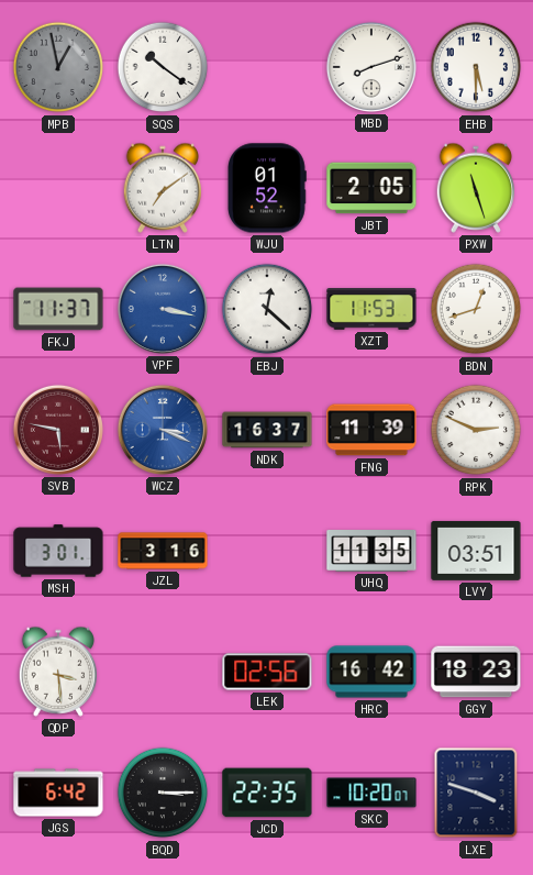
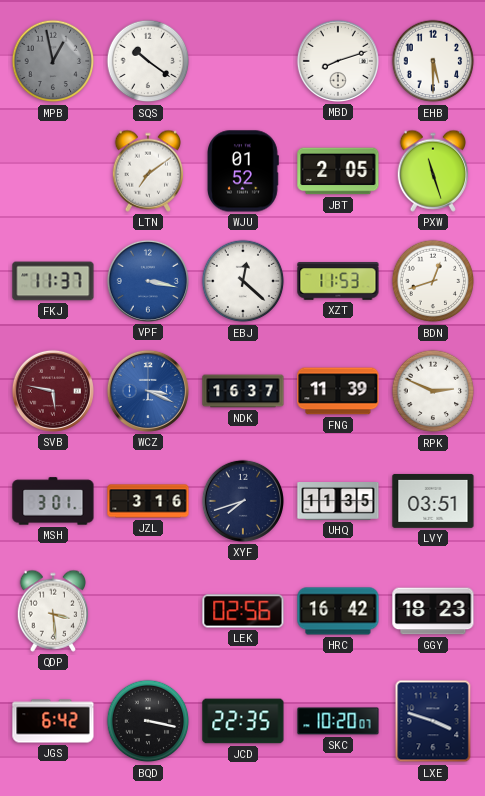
XYF: none -> 7:42
BQD: 3:15 -> 3:17
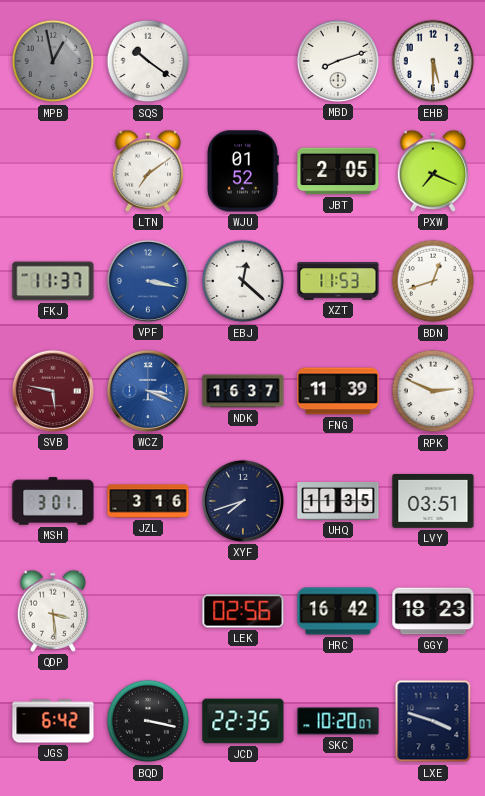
PXW: 11:27 -> 7:19
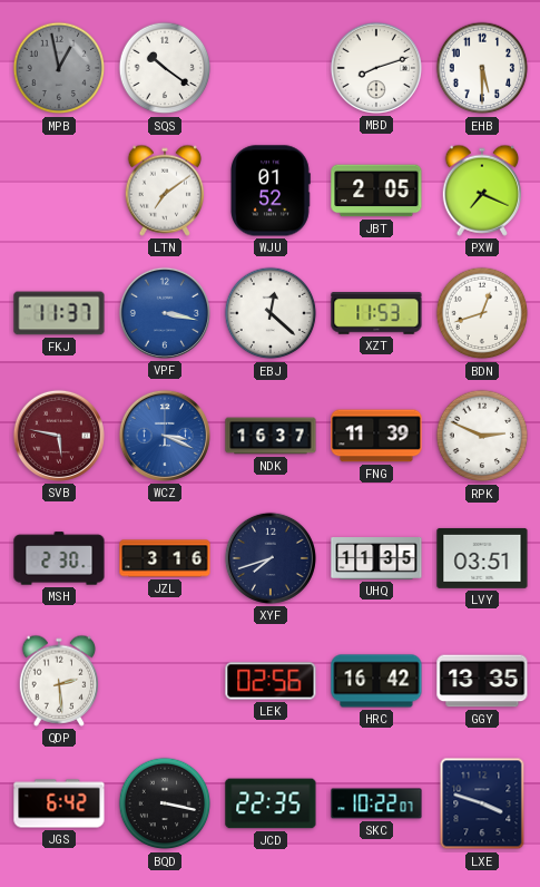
MSH: 3:01 -> 2:30
QDP: 3:29 -> 2:29
GGY: 18:23 -> 13:35
SKC: 10:20 -> 10:22
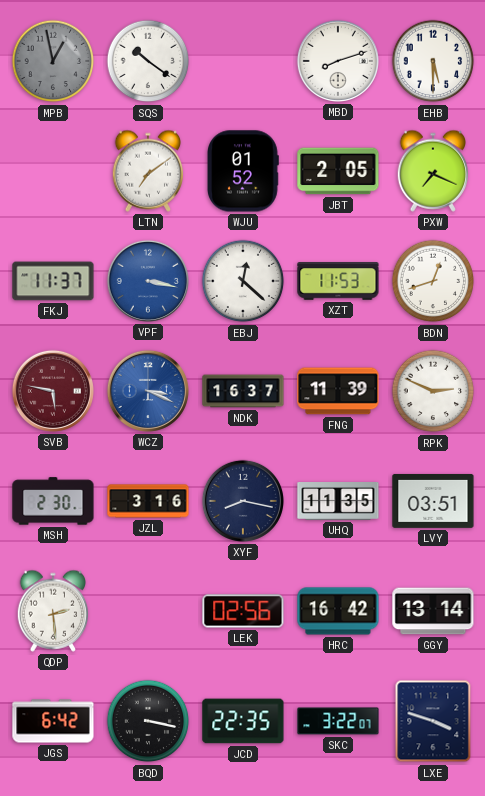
XYF: 7:42 -> 8:17
GGY: 13:35 -> 13:14
SKC: 10:22 -> 3:22
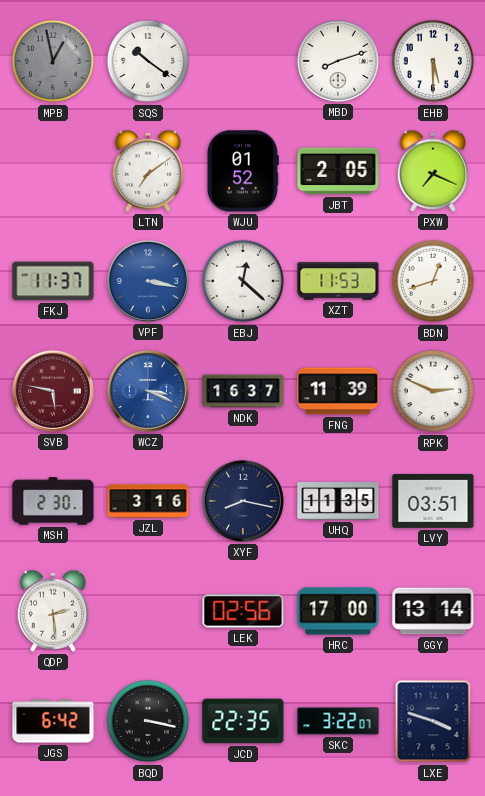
HRC: 16:42 -> 17:00
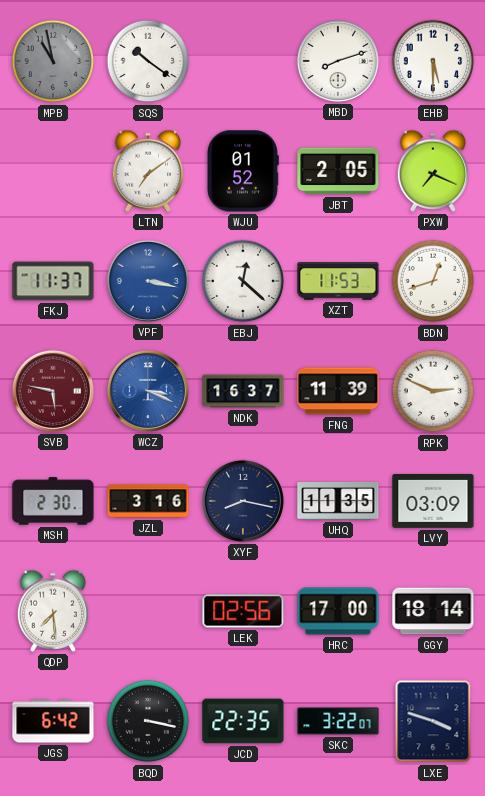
MPB: 12:58 -> 10:58
LVY: 03:51 -> 03:09
QDP: 2:29 -> 7:29
GGY: 13:14 -> 18:14
